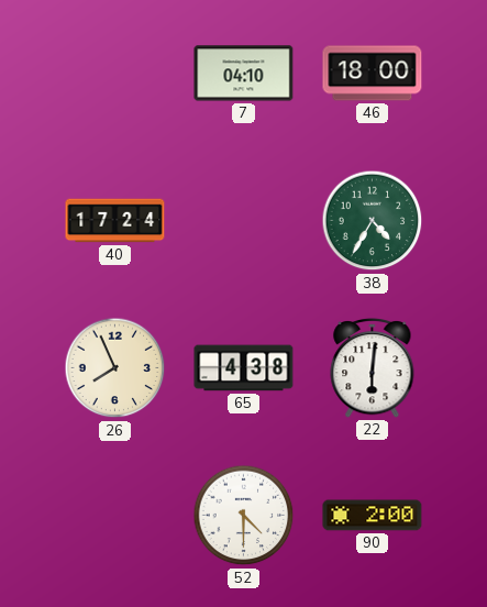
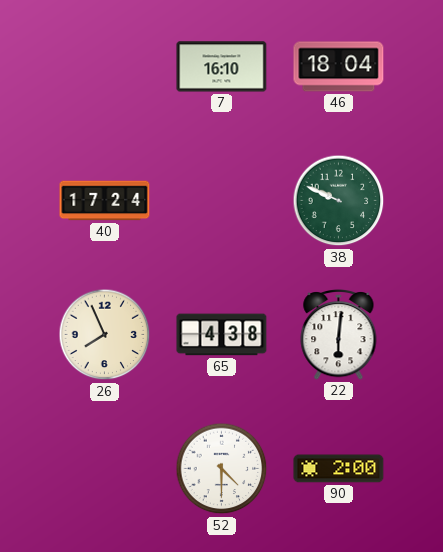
7: 04:10 -> 16:10
46: 18:00 -> 18:04
38: 4:35 -> 9:49
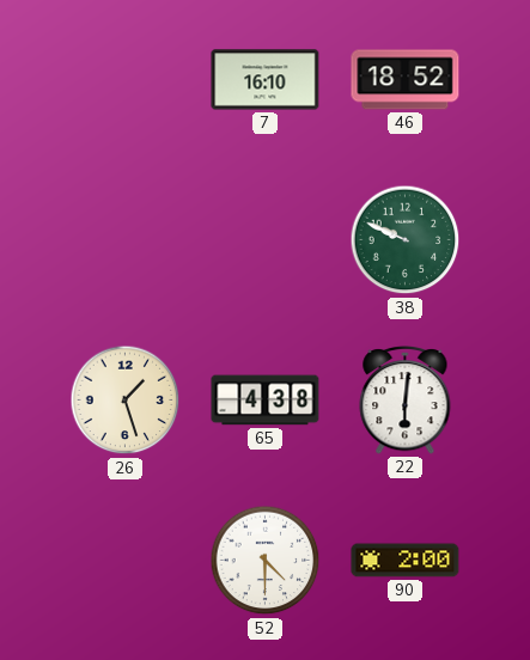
46: 18:04 -> 18:52
40: 17:24 -> none
26: 7:56 -> 1:27
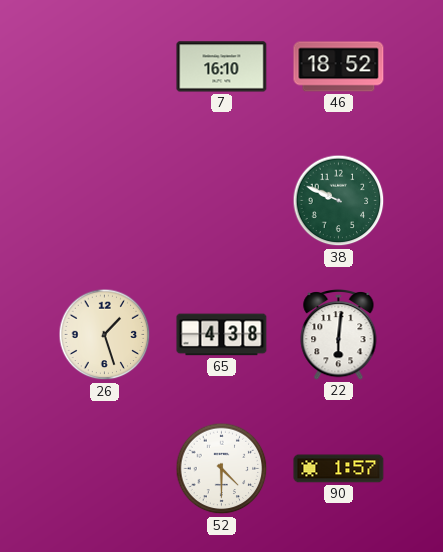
90: 2:00 -> 1:57
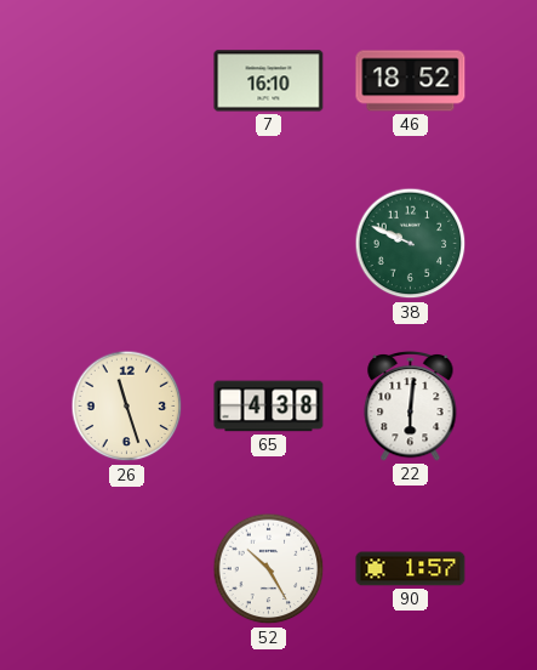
26: 1:27 -> 11:27
52: 4:30 -> 10:25
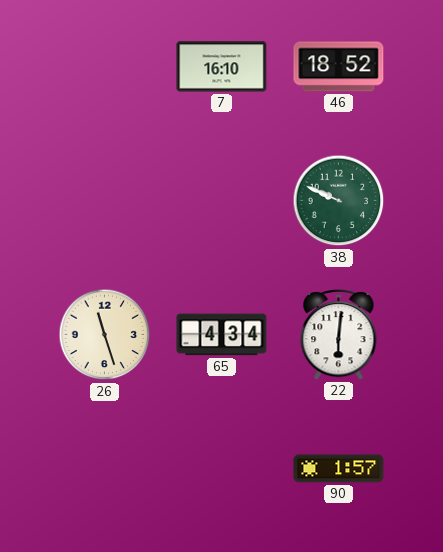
65: 4:38 -> 4:34
52: 10:25 -> none
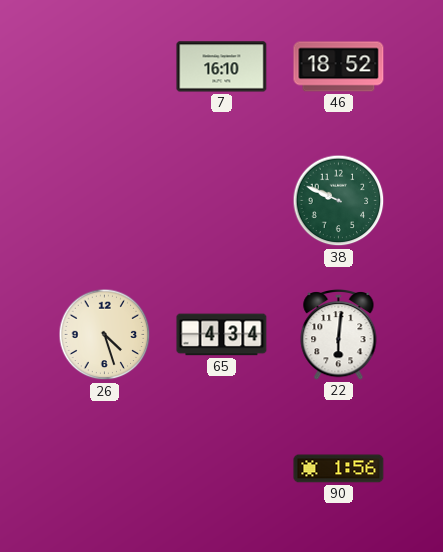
26: 11:27 -> 4:27
90: 1:57 -> 1:56
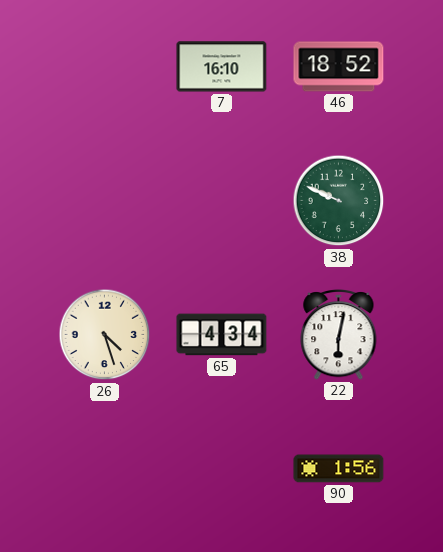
22: 6:01 -> 6:02
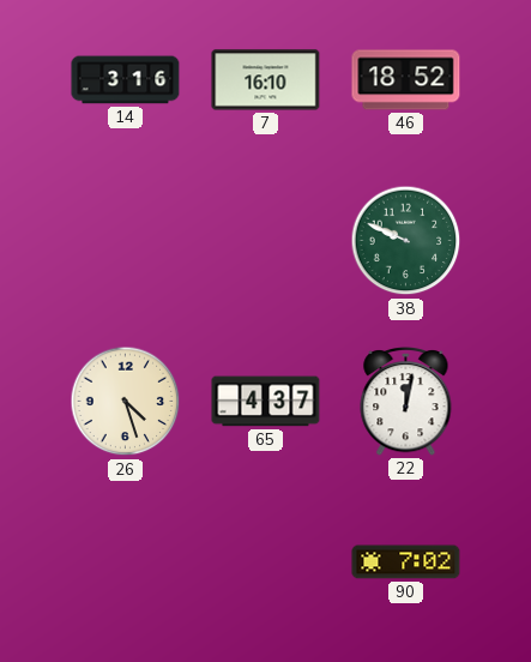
14: none -> 3:16
65: 4:34 -> 4:37
22: 6:02 -> 12:02
90: 1:56 -> 7:02
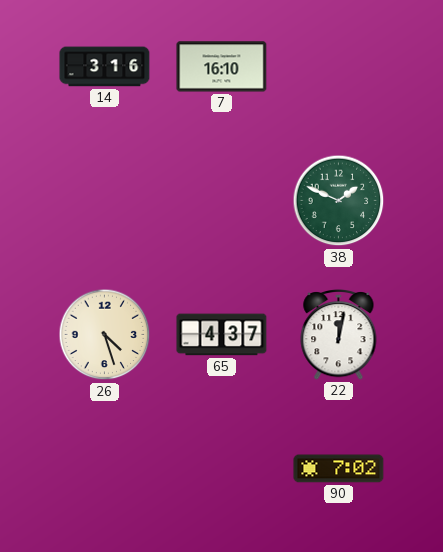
46: 18:52 -> none
38: 9:49 -> 1:49
